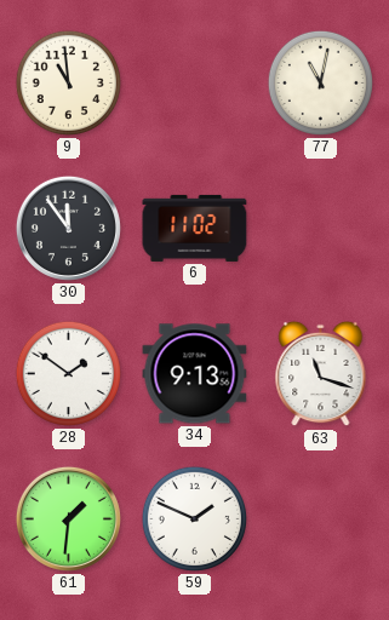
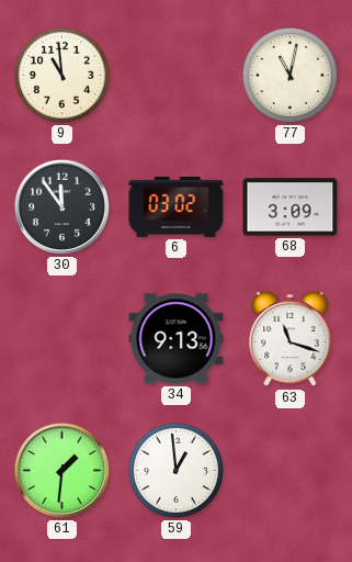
6: 11:02 -> 03:02
68: none -> 3:09
28: 1:51 -> none
59: 1:49 -> 12:59
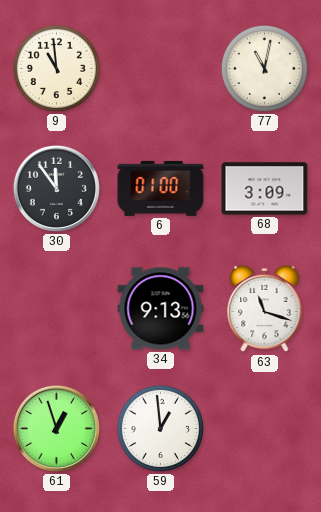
6: 03:02 -> 01:00
61: 1:31 -> 12:57
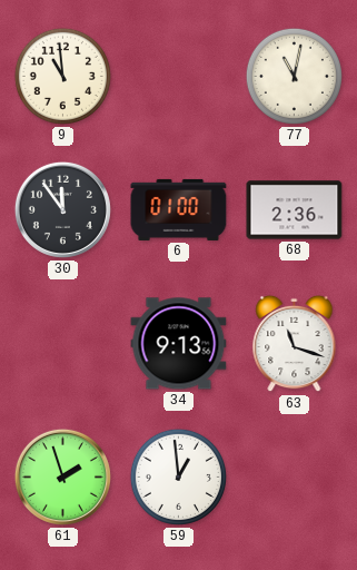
68: 3:09 -> 2:36
61: 12:57 -> 1:57
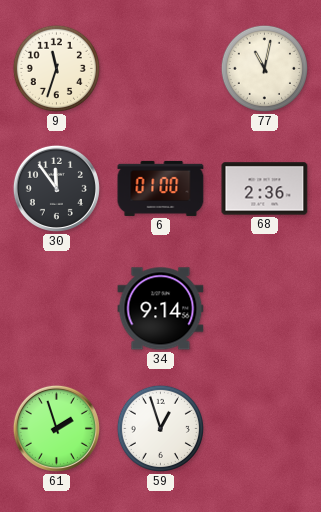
9: 10:59 -> 11:33
34: 9:13 -> 9:14
63: 11:18 -> none
59: 12:59 -> 12:57
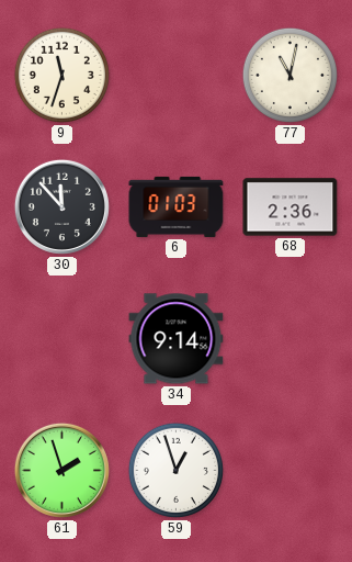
30: 11:54 -> 11:53
6: 01:00 -> 01:03
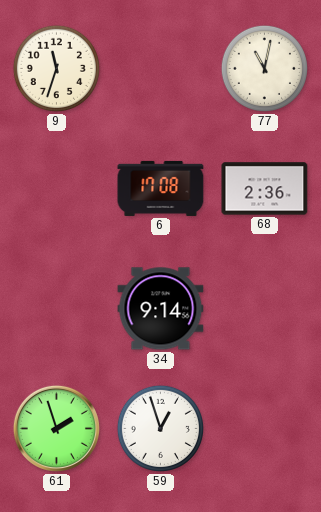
30: 11:53 -> none
6: 01:03 -> 17:08
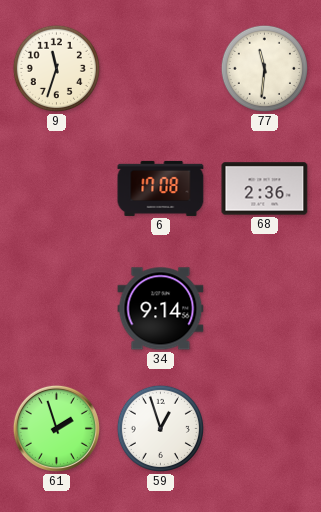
77: 11:02 -> 11:31
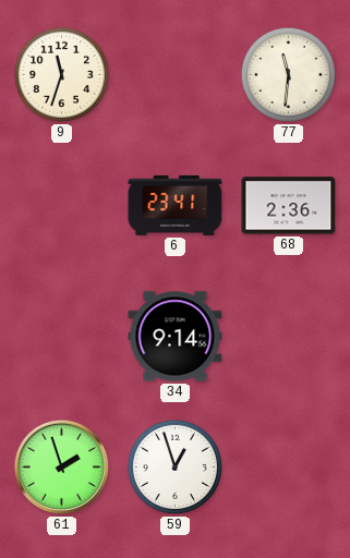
6: 17:08 -> 23:41
